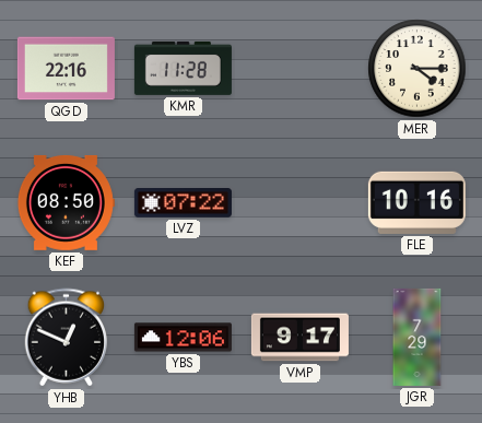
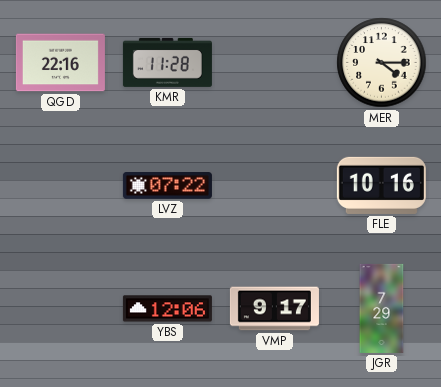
KEF: 08:50 -> none
YHB: 12:49 -> none
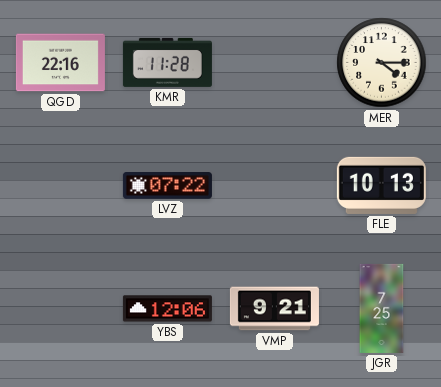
FLE: 10:16 -> 10:13
VMP: 9:17 -> 9:21
JGR: 7:29 -> 7:25
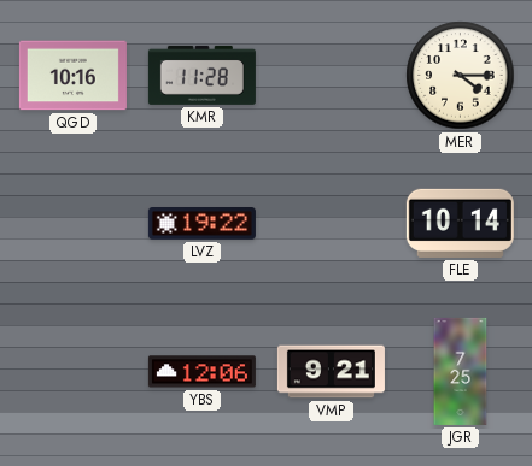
QGD: 22:16 -> 10:16
LVZ: 07:22 -> 19:22
FLE: 10:13 -> 10:14
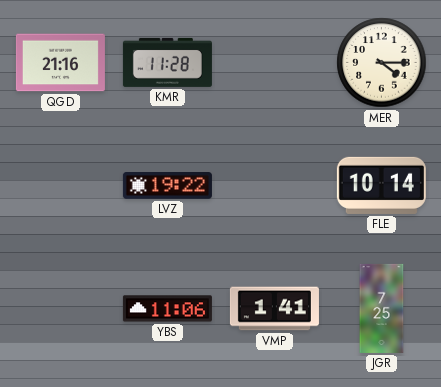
QGD: 10:16 -> 21:16
YBS: 12:06 -> 11:06
VMP: 9:21 -> 1:41
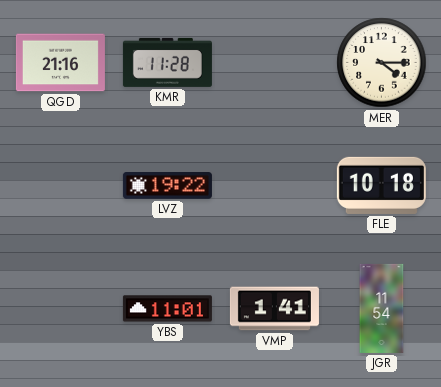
FLE: 10:14 -> 10:18
YBS: 11:06 -> 11:01
JGR: 7:25 -> 11:54
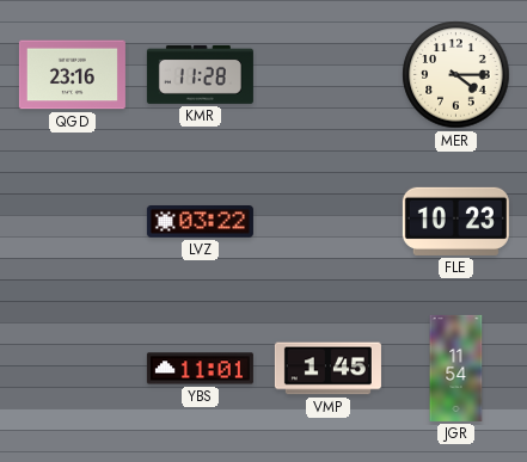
QGD: 21:16 -> 23:16
LVZ: 19:22 -> 03:22
FLE: 10:18 -> 10:23
VMP: 1:41 -> 1:45
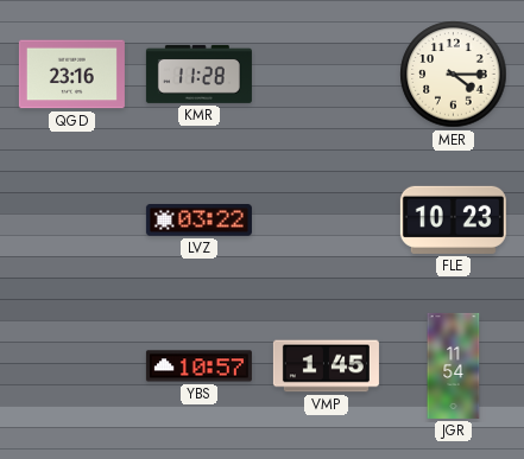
YBS: 11:01 -> 10:57
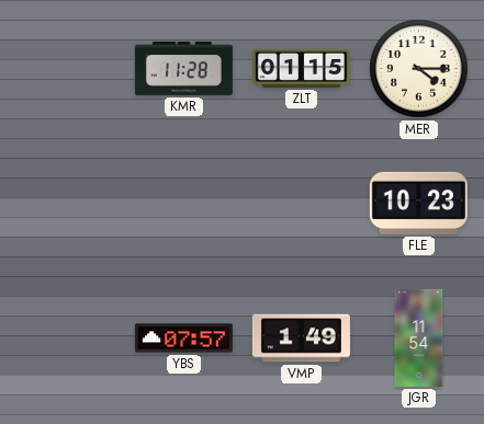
QGD: 23:16 -> none
ZLT: none -> 01:15
LVZ: 03:22 -> none
YBS: 10:57 -> 07:57
VMP: 1:45 -> 1:49
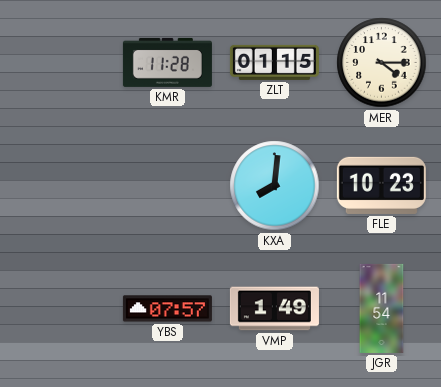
KXA: none -> 8:01
